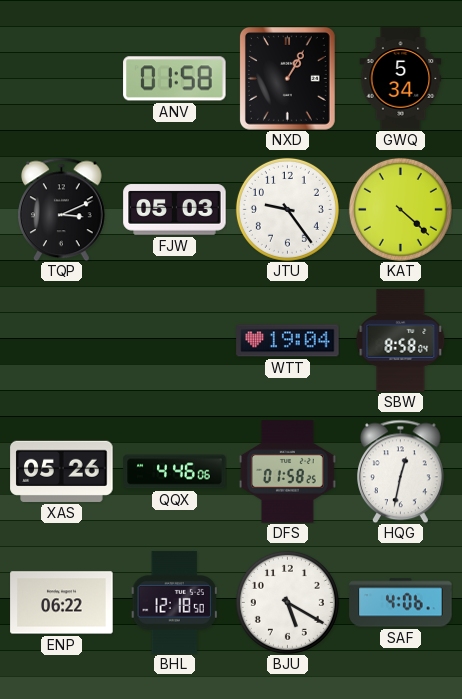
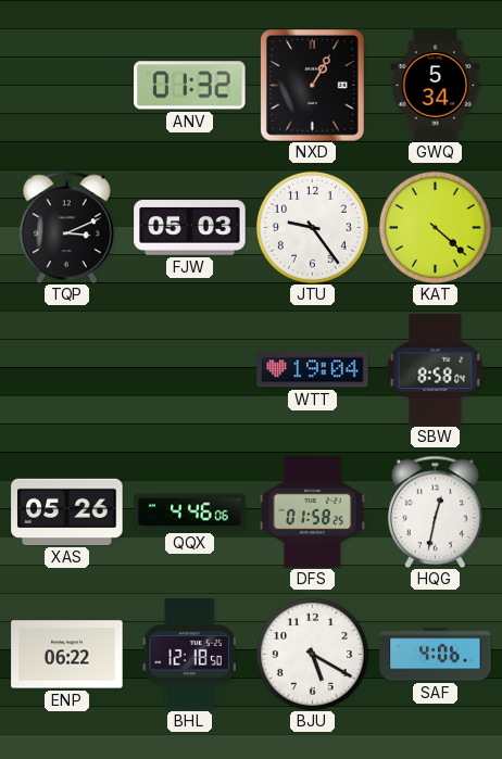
ANV: 01:58 -> 01:32
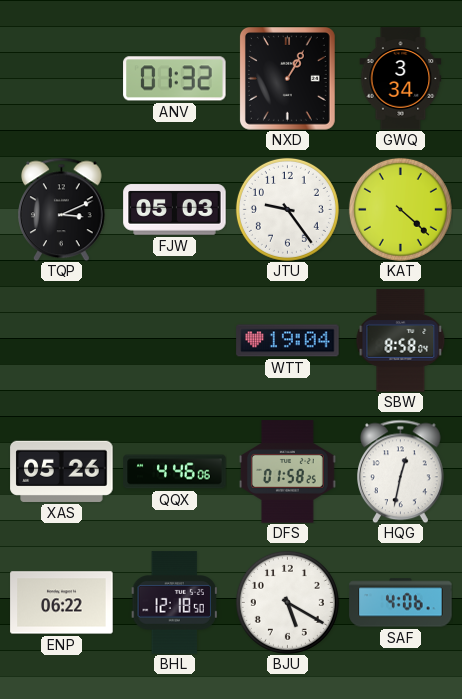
GWQ: 5:34 -> 3:34
